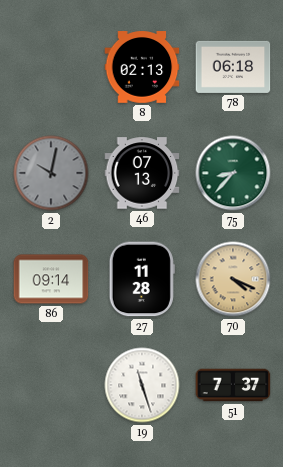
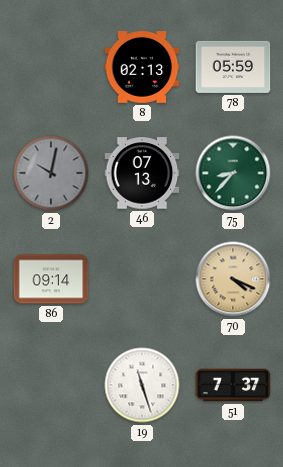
78: 06:18 -> 05:59
27: 11:28 -> none
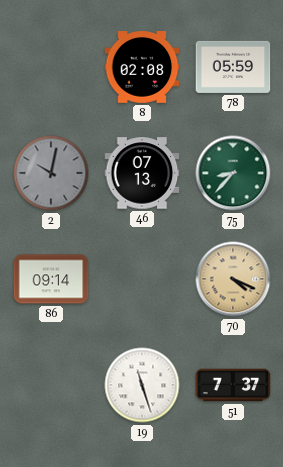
8: 02:13 -> 02:08
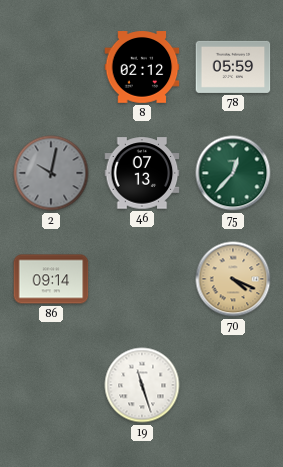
8: 02:08 -> 02:12
75: 8:37 -> 12:37
51: 7:37 -> none
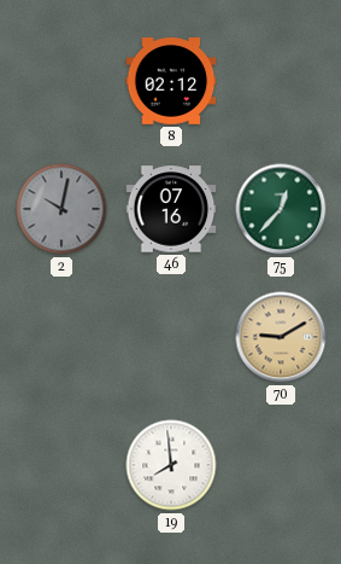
78: 05:59 -> none
46: 07:13 -> 07:16
86: 09:14 -> none
70: 4:19 -> 9:10
19: 11:27 -> 7:59
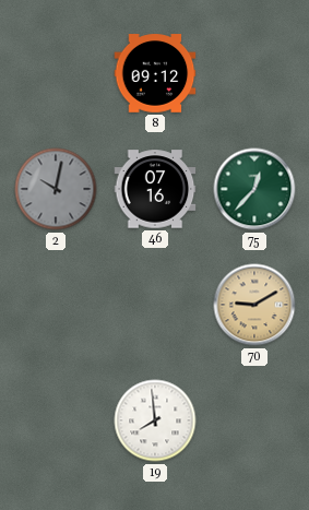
8: 02:12 -> 09:12
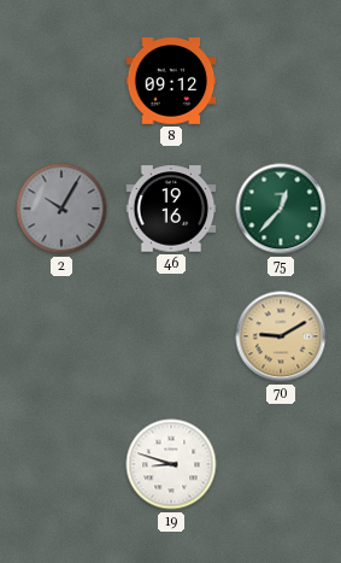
2: 10:02 -> 10:05
46: 07:16 -> 19:16
19: 7:59 -> 8:48
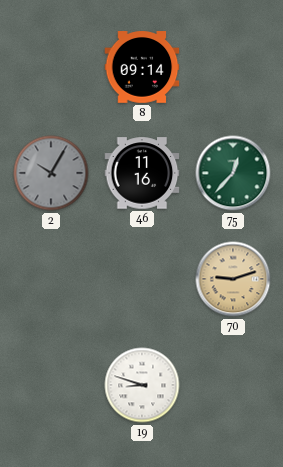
8: 09:12 -> 09:14
46: 19:16 -> 11:16
70: 9:10 -> 9:12
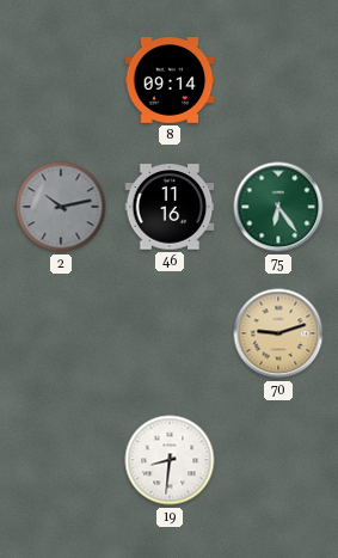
2: 10:05 -> 10:13
75: 12:37 -> 6:24
19: 8:48 -> 8:31
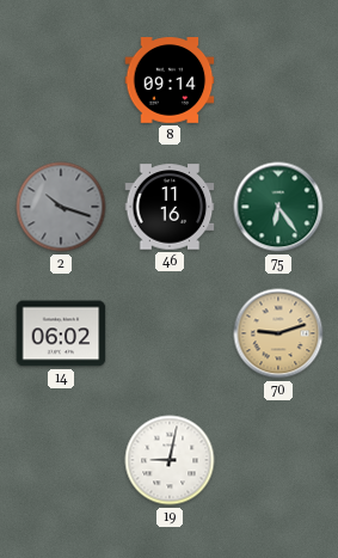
2: 10:13 -> 10:18
14: none -> 06:02
19: 8:31 -> 9:02
